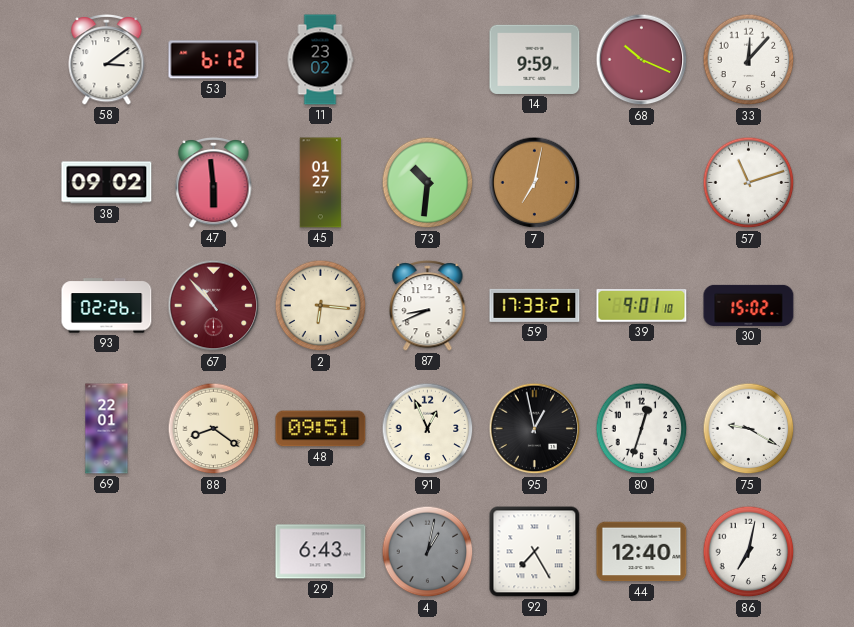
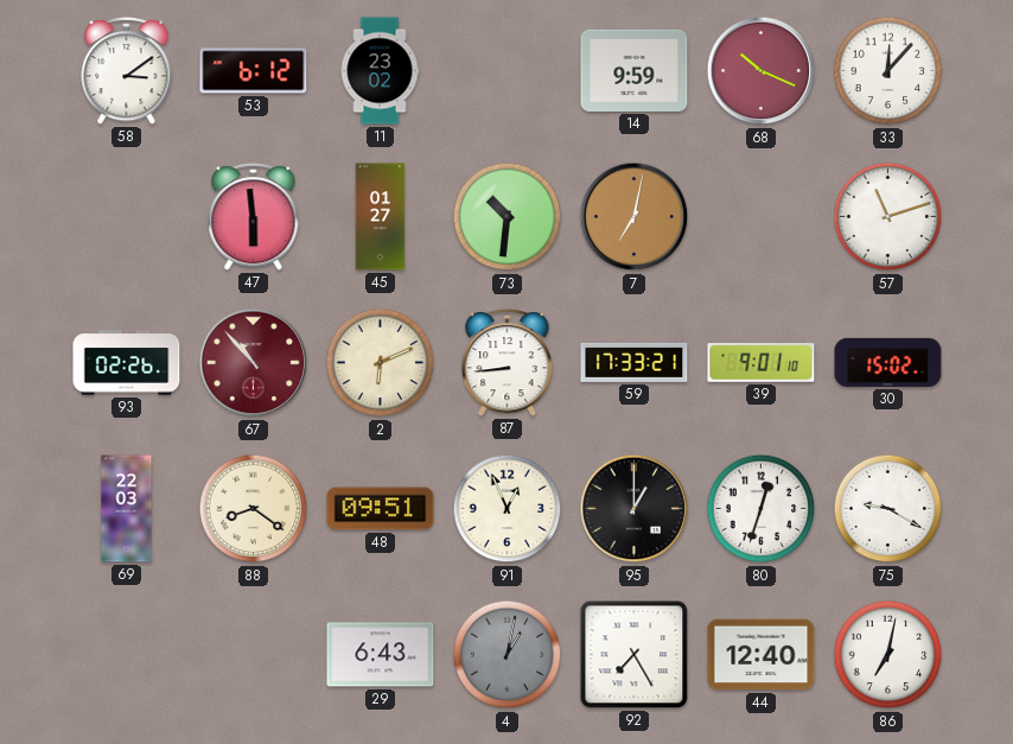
38: 09:02 -> none
2: 6:16 -> 6:11
87: 8:41 -> 8:44
69: 22:01 -> 22:03
95: 12:58 -> 1:00
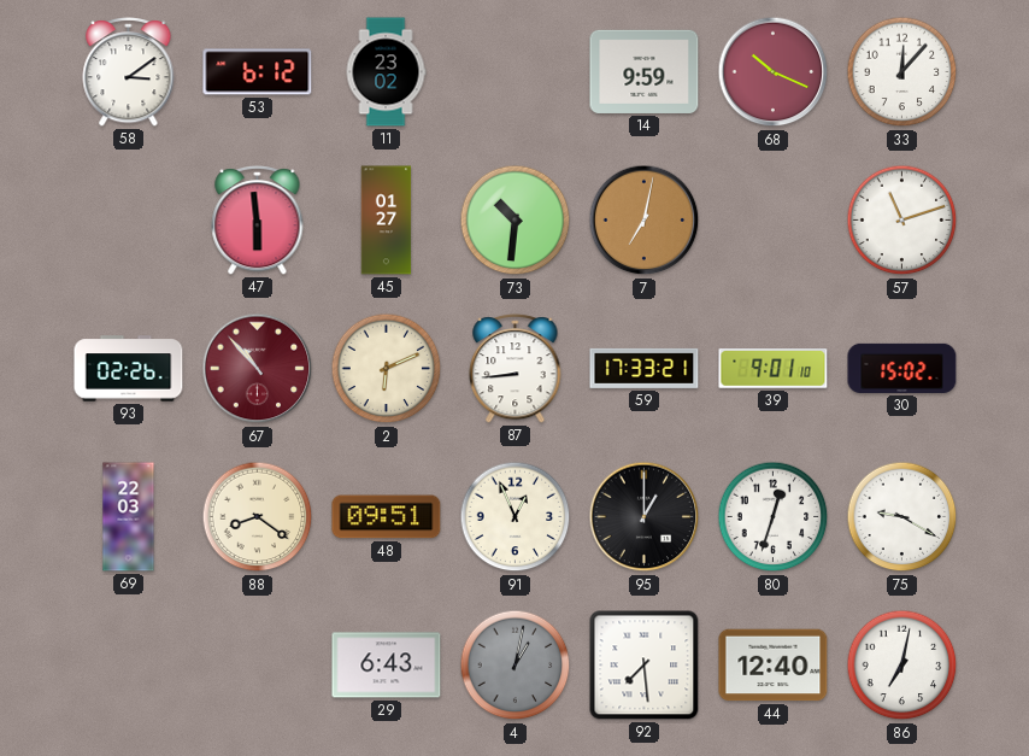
92: 7:25 -> 7:29
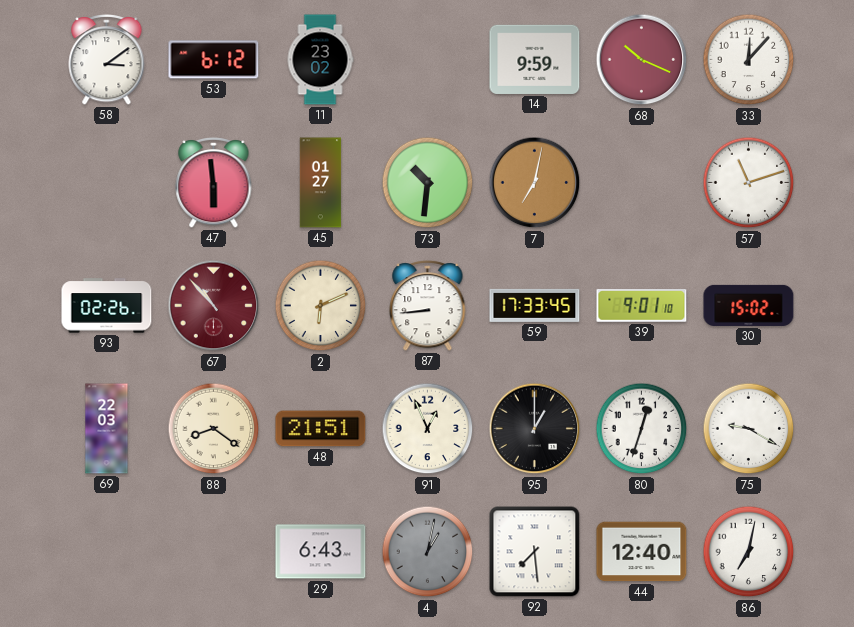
59: 17:33:21 -> 17:33:45
48: 09:51 -> 21:51
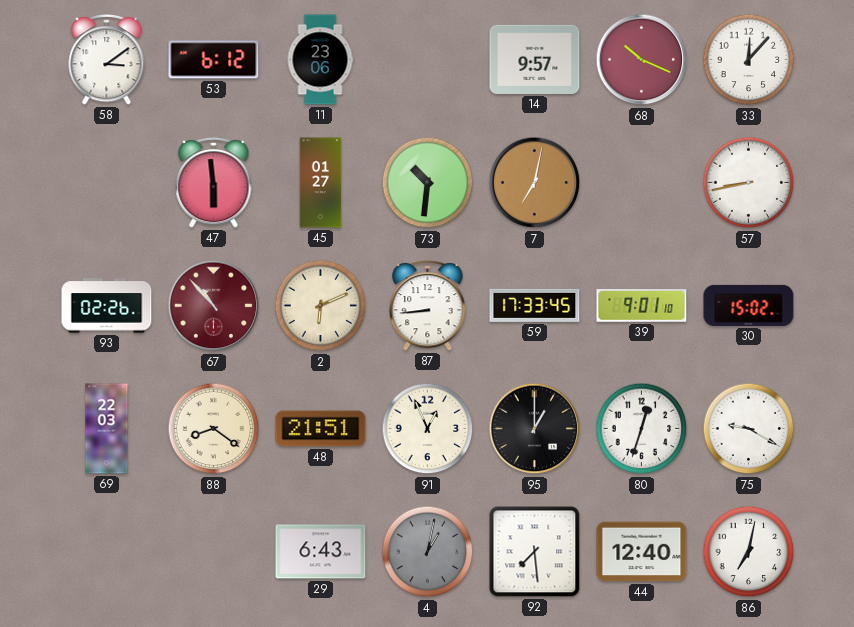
11: 23:02 -> 23:06
14: 9:59 -> 9:57
57: 11:12 -> 8:43
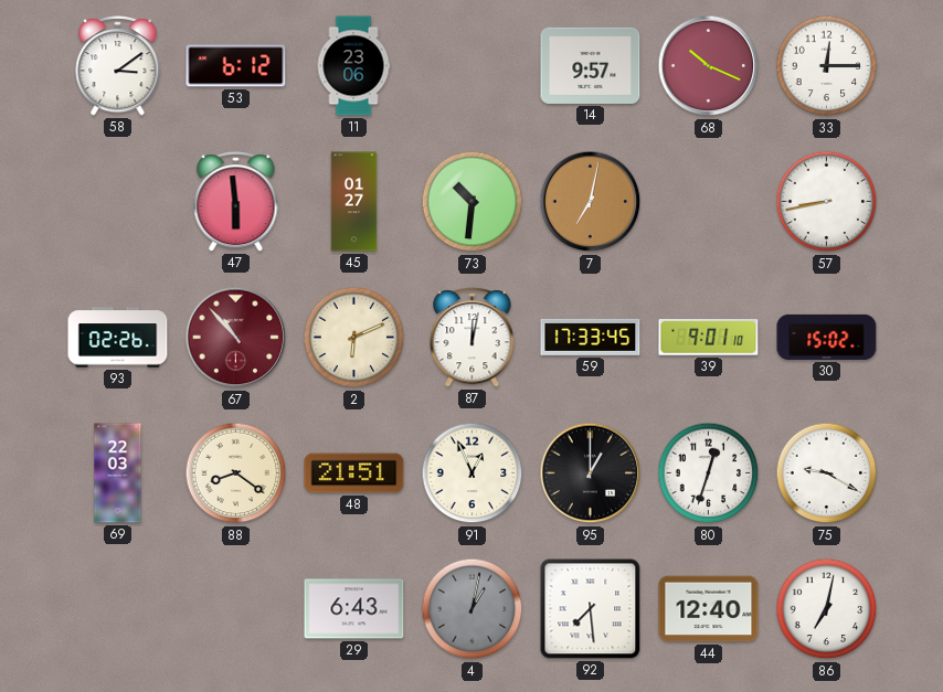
33: 12:07 -> 12:15
87: 8:44 -> 12:02
